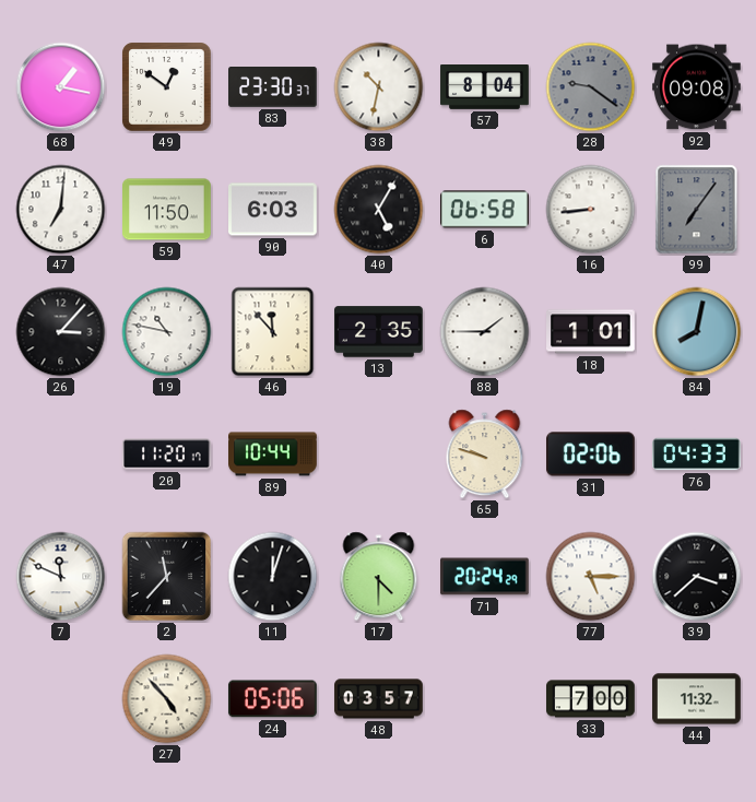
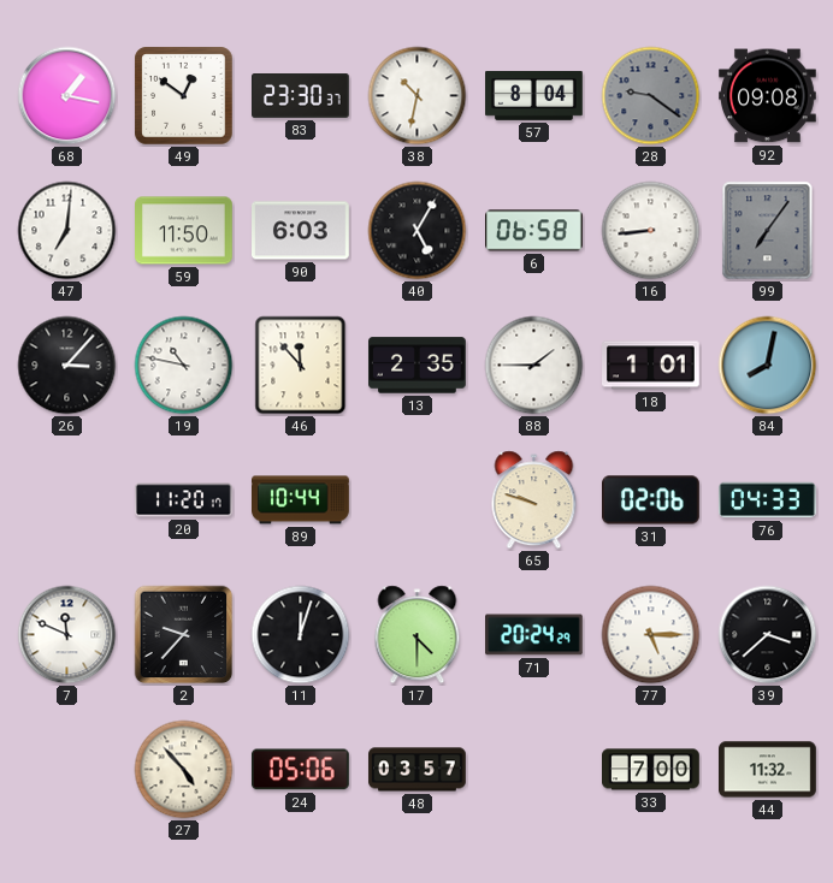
2: 11:37 -> 9:37
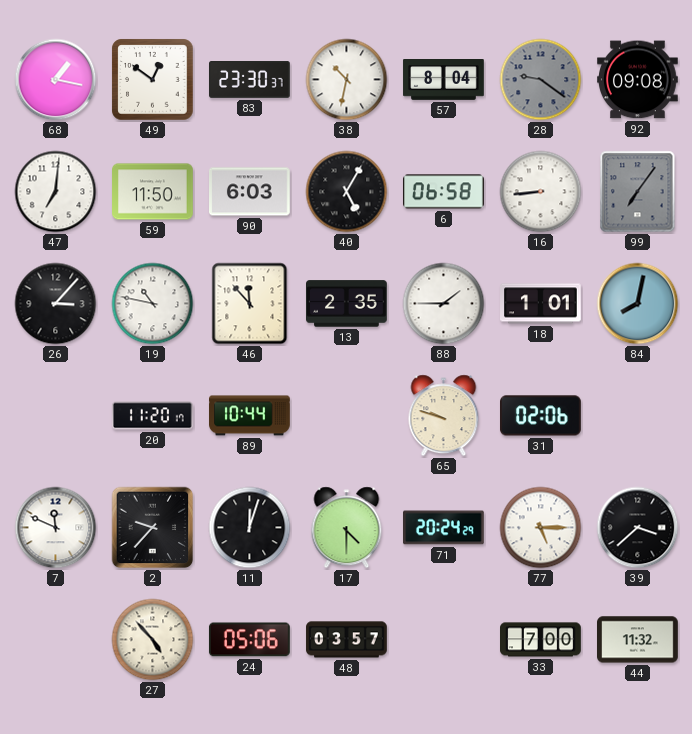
76: 04:33 -> none
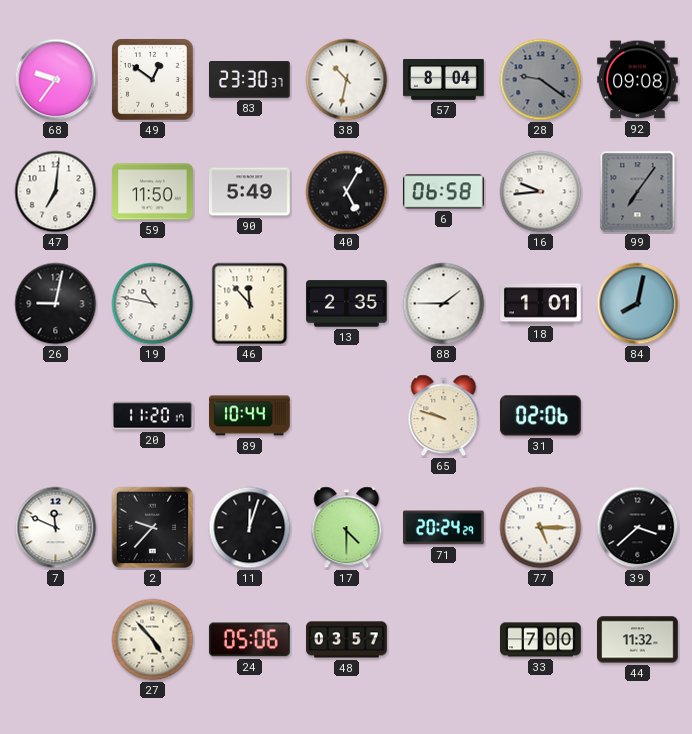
68: 1:17 -> 9:36
90: 6:03 -> 5:49
16: 8:44 -> 9:44
26: 3:07 -> 9:02
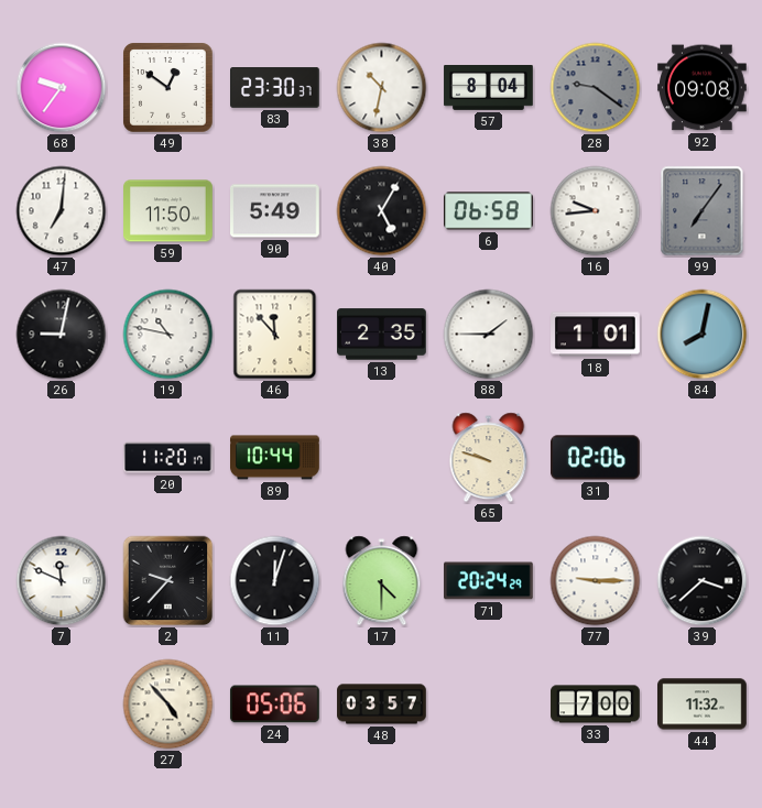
77: 5:15 -> 9:15
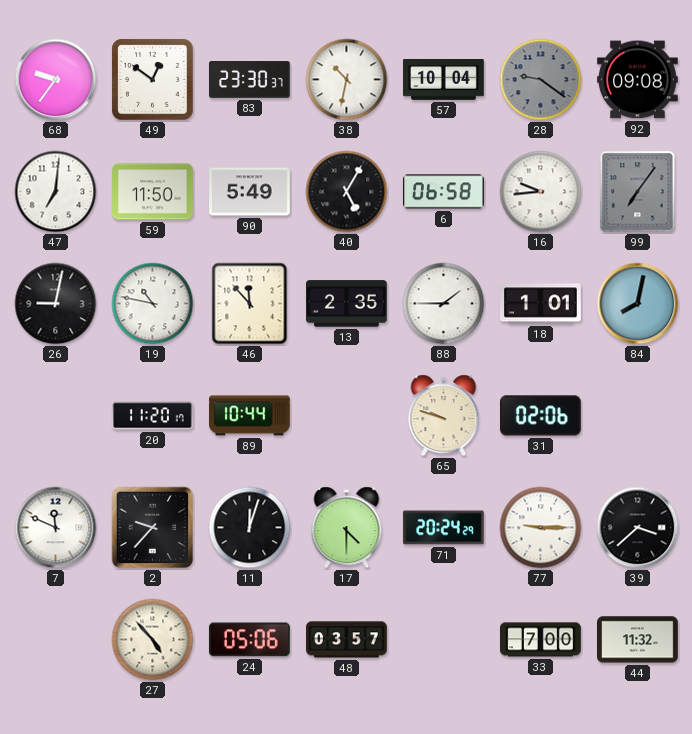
57: 8:04 -> 10:04
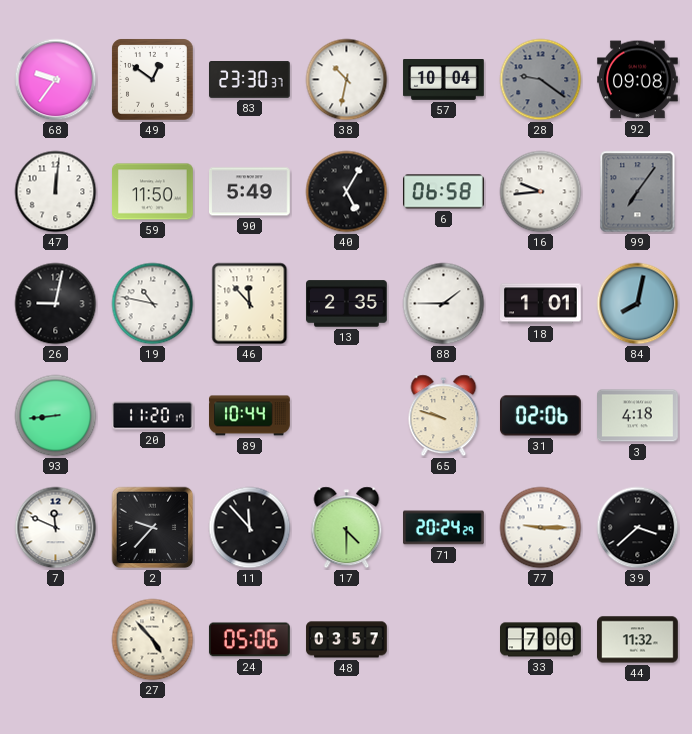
47: 7:01 -> 12:01
93: none -> 8:44
3: none -> 4:18
11: 12:03 -> 11:53
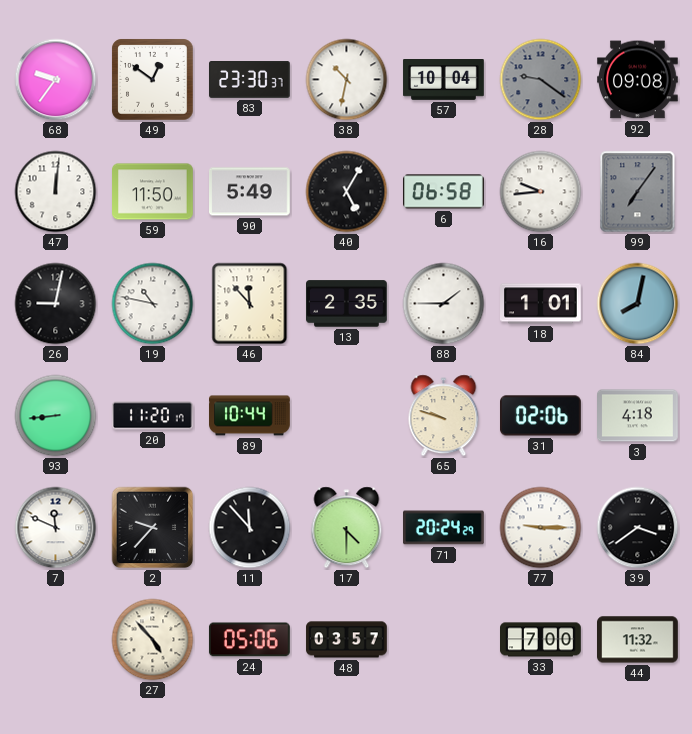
39: 3:38 -> 3:39
